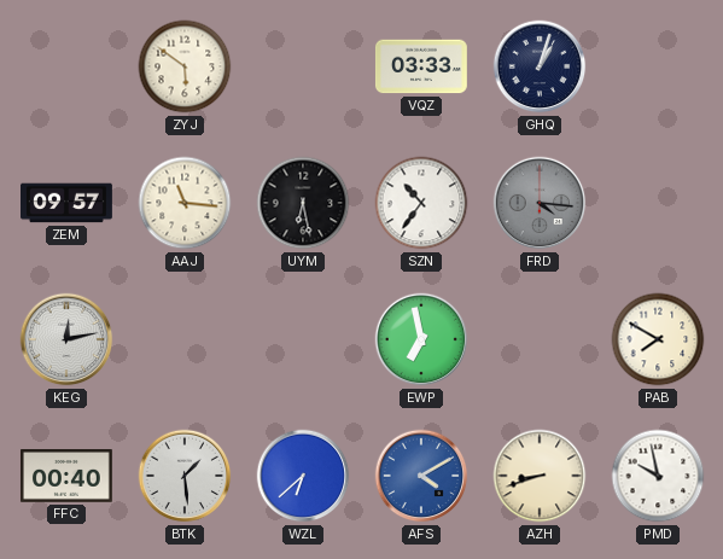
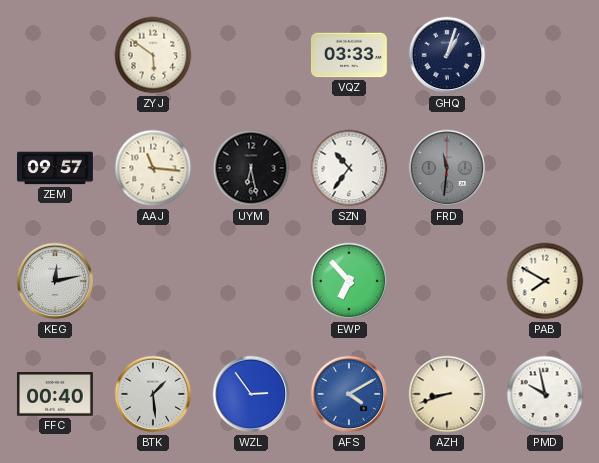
FRD: 4:16 -> 11:31
EWP: 6:58 -> 6:53
WZL: 6:38 -> 2:54
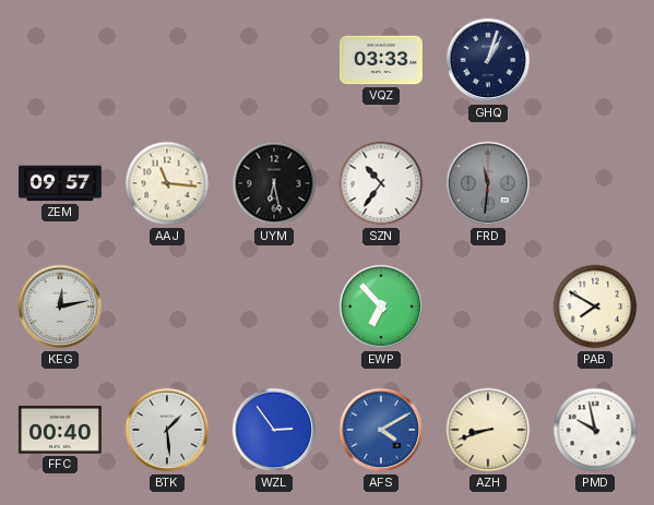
ZYJ: 5:51 -> none
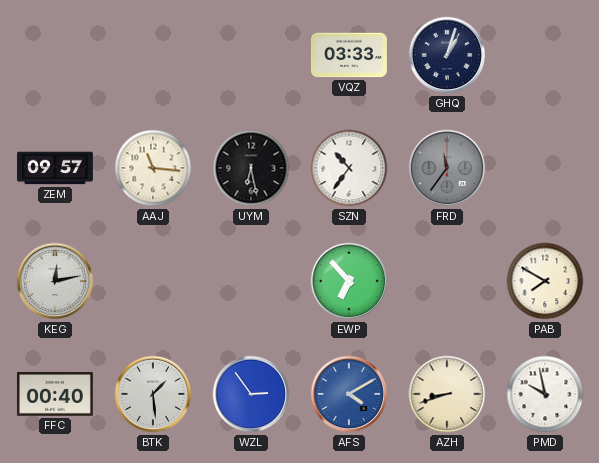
FRD: 11:31 -> 11:36
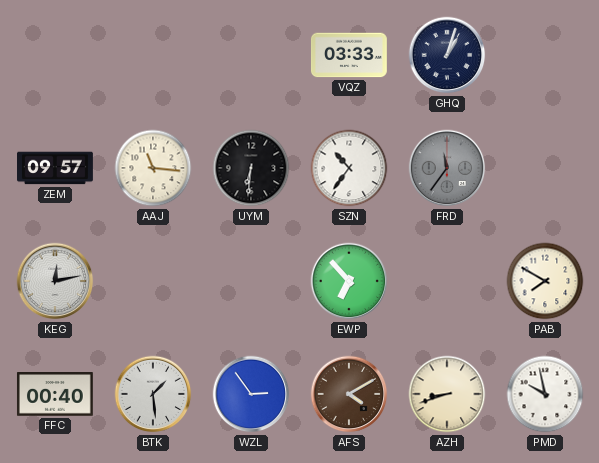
UYM: 6:28 -> 6:31
AFS dial: blue -> brown
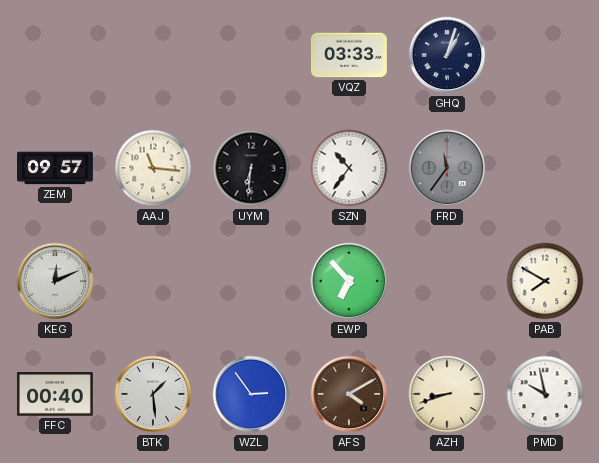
KEG: 12:13 -> 12:11
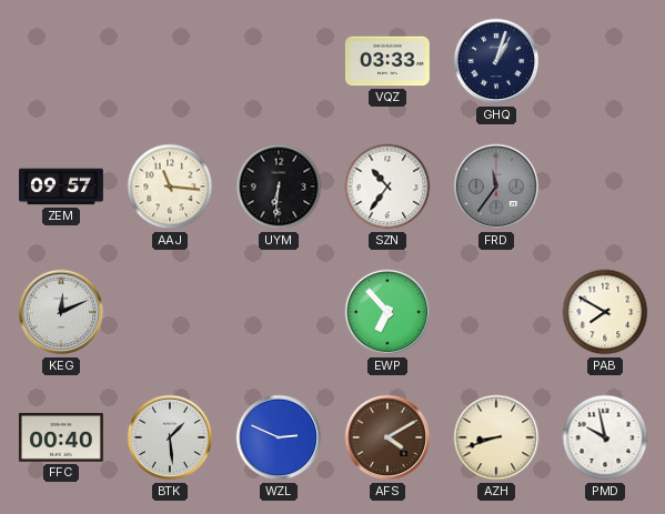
WZL: 2:54 -> 2:49
